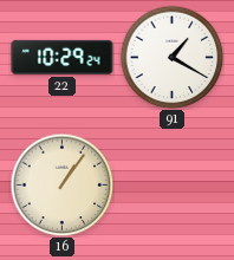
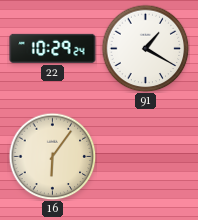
16: 1:06 -> 6:06
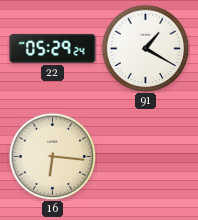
22: 10:29 -> 05:29
16: 6:06 -> 6:16
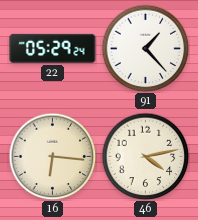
91: 1:20 -> 1:23
46: none -> 4:13
